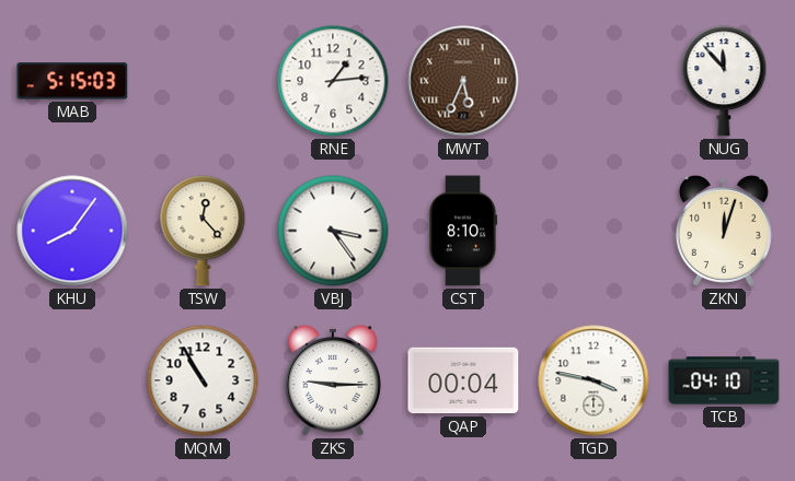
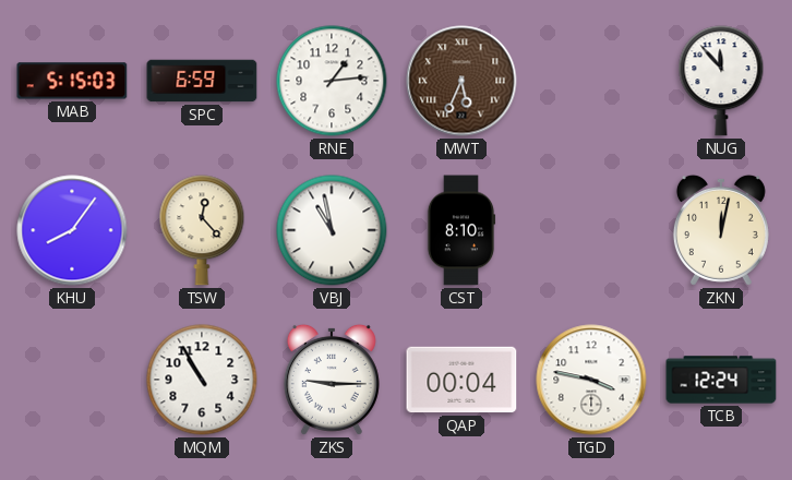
SPC: none -> 6:59
VBJ: 3:24 -> 10:58
ZKN: 12:03 -> 12:02
TCB: 04:10 -> 12:24
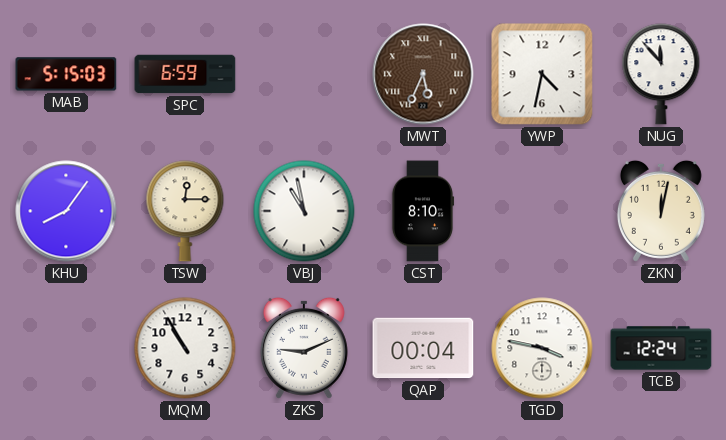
RNE: 1:14 -> none
YWP: none -> 4:32
TSW: 12:23 -> 12:15
ZKS: 9:15 -> 9:11
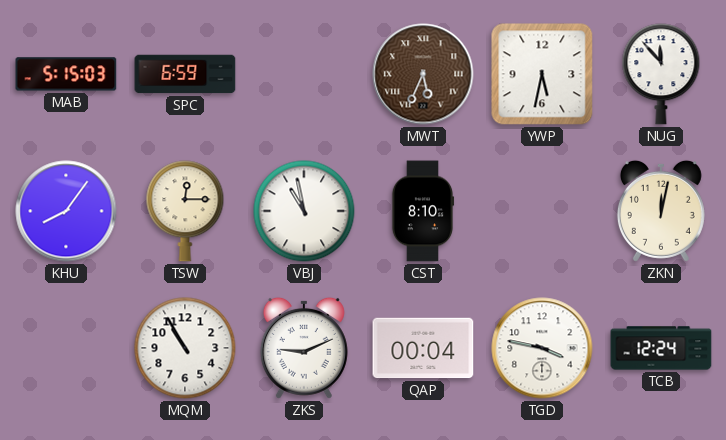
YWP: 4:32 -> 5:32
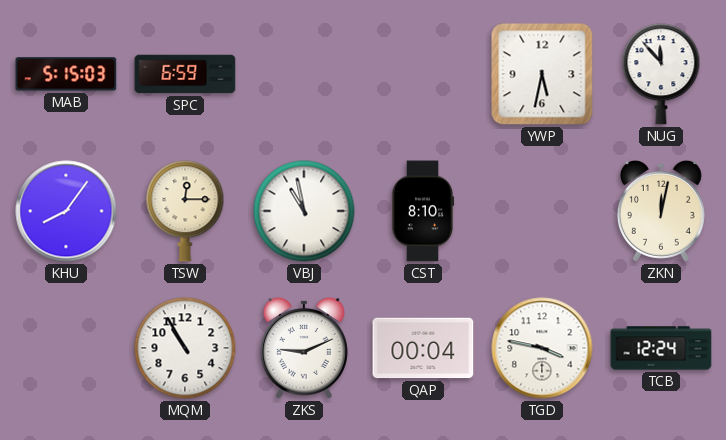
MWT: 5:34 -> none
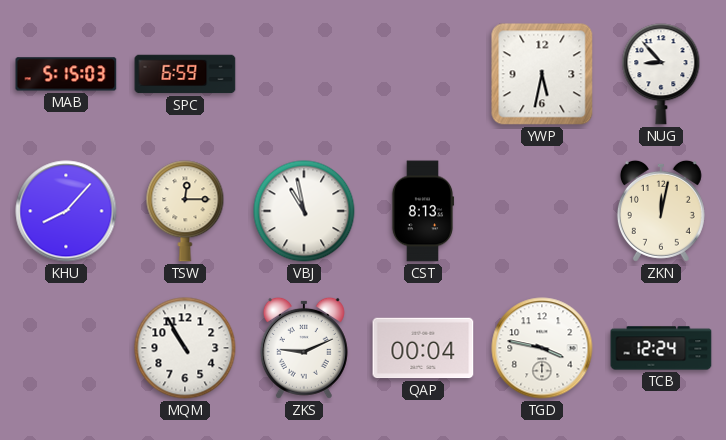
NUG: 11:53 -> 8:53
KHU: 8:06 -> 8:07
CST: 8:10 -> 8:13
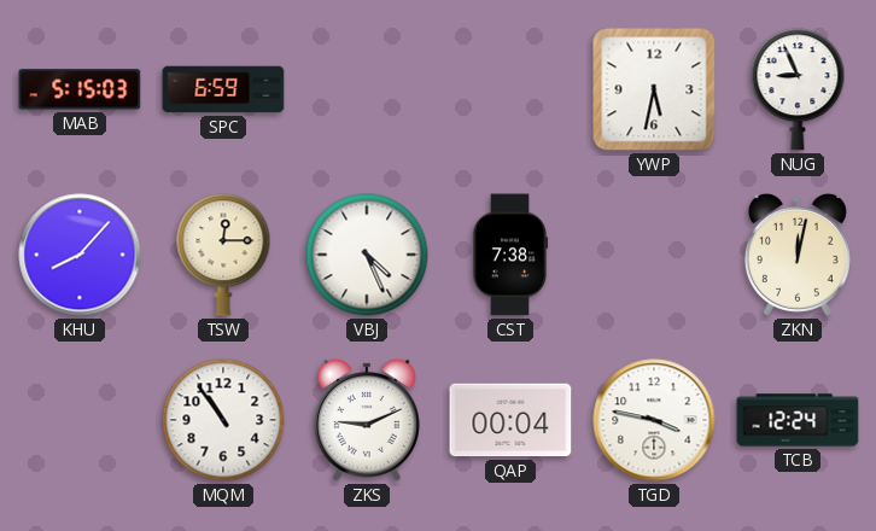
NUG: 8:53 -> 8:56
VBJ: 10:58 -> 4:26
CST: 8:13 -> 7:38
MQM: 10:55 -> 10:54
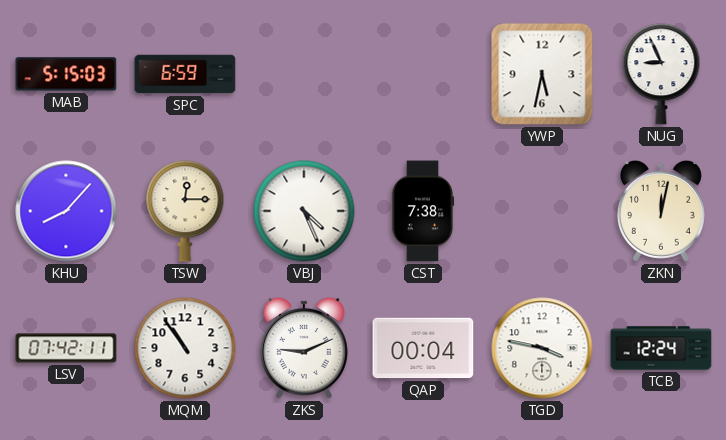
LSV: none -> 07:42
